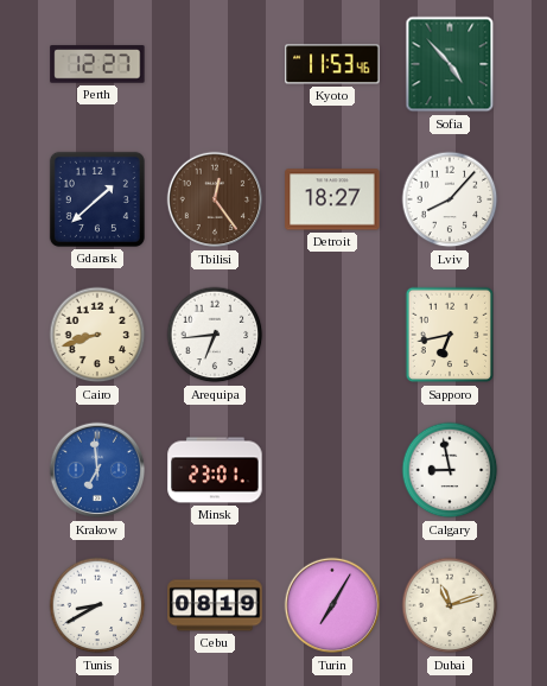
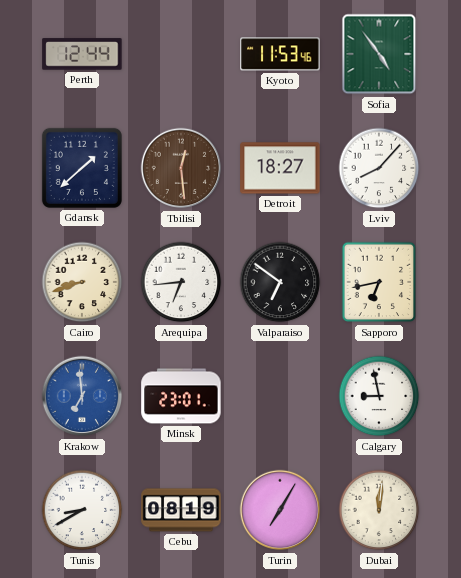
Perth: 12:27 -> 12:44
Sofia: 4:53 -> 4:54
Tbilisi: 12:24 -> 12:29
Valparaiso: none -> 6:51
Dubai: 11:12 -> 12:01
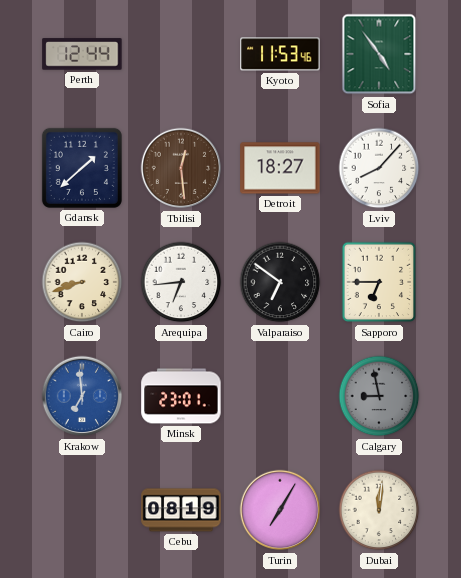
Sapporo: 6:43 -> 6:45
Calgary dial: white -> grey
Tunis: 8:40 -> none
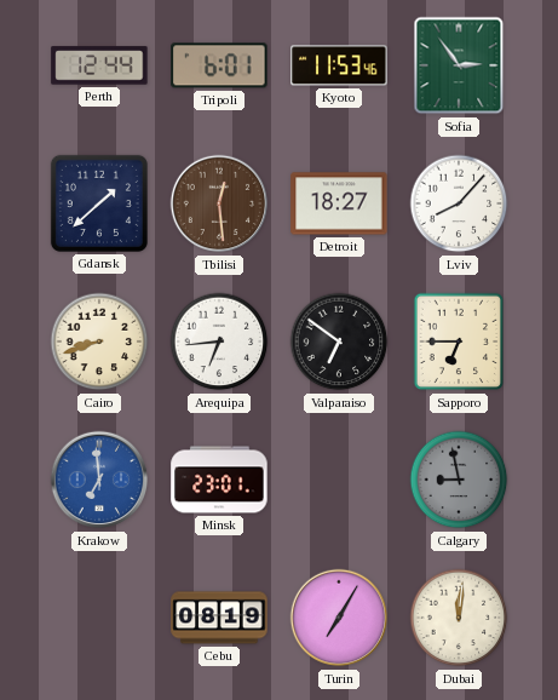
Tripoli: none -> 6:01
Sofia: 4:54 -> 2:54
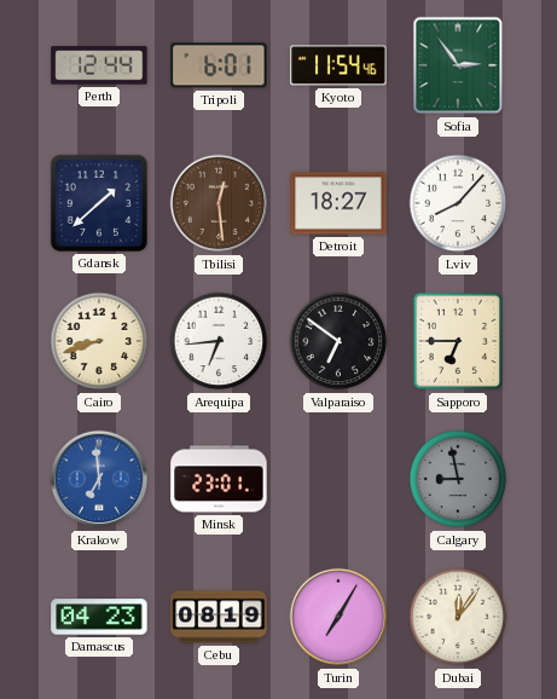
Kyoto: 11:53 -> 11:54
Damascus: none -> 04:23
Dubai: 12:01 -> 12:06
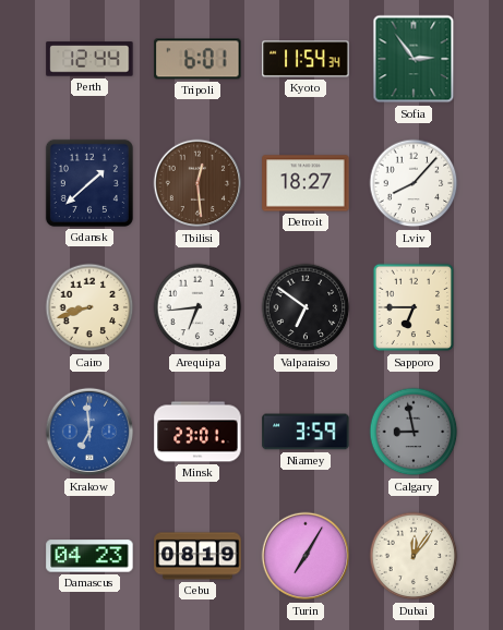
Kyoto: 11:54:46 -> 11:54:34
Niamey: none -> 3:59
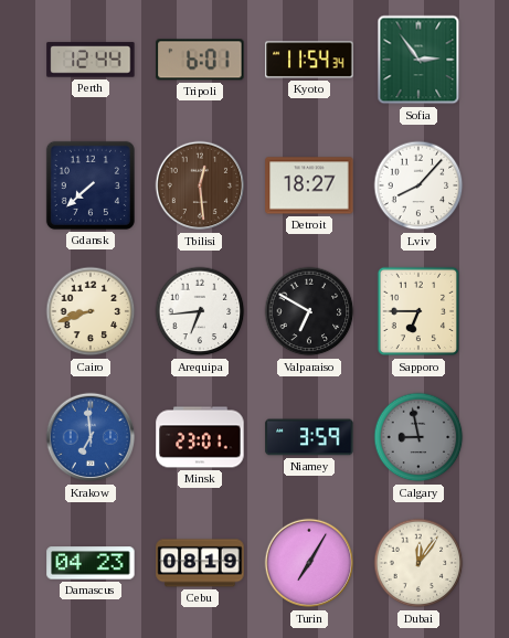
Gdansk: 1:38 -> 7:38
Valparaiso: 6:51 -> 6:50
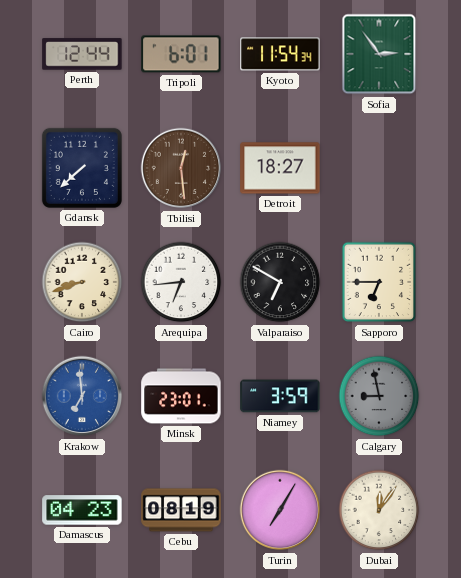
Lviv: 8:07 -> none
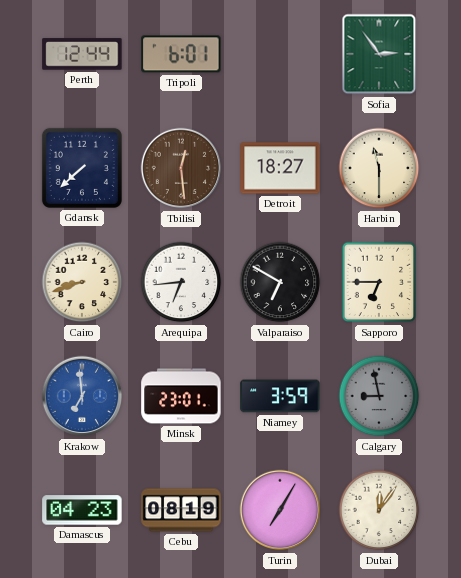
Kyoto: 11:54 -> none
Harbin: none -> 11:30
